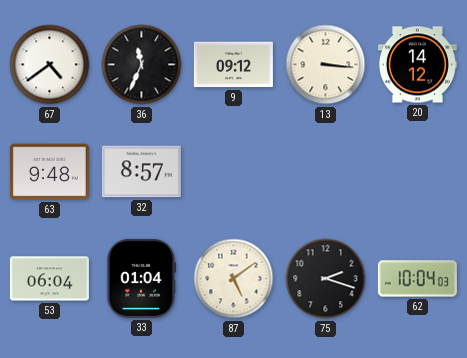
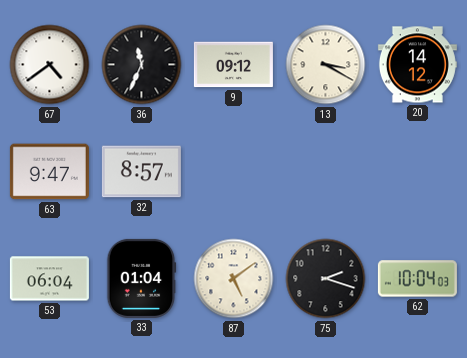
13: 3:16 -> 3:20
63: 9:48 -> 9:47
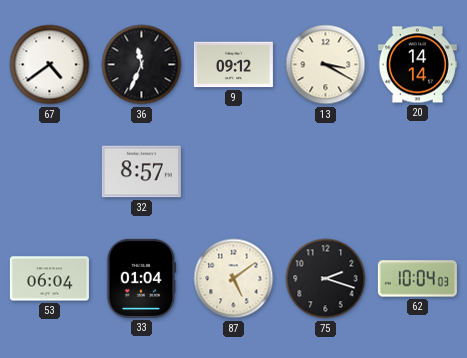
20: 14:12 -> 14:14
63: 9:47 -> none
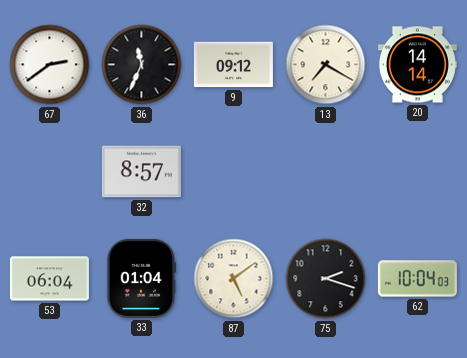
67: 4:39 -> 2:39
13: 3:20 -> 7:20
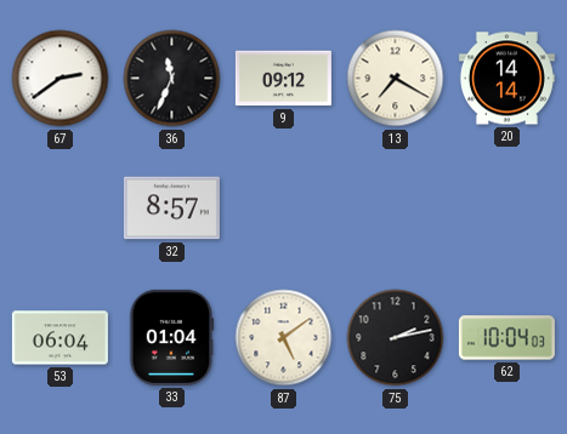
75: 2:18 -> 2:13
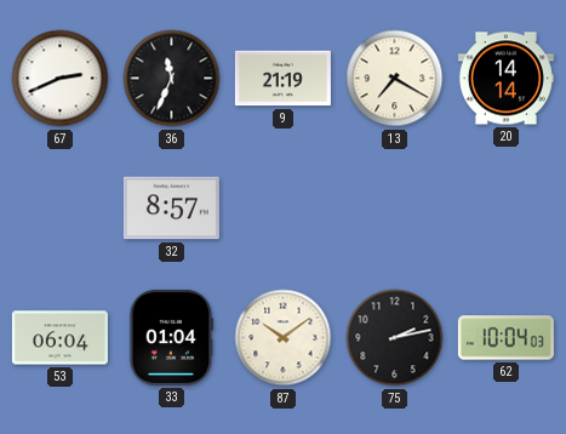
67: 2:39 -> 2:41
9: 09:12 -> 21:19
87: 5:09 -> 10:09
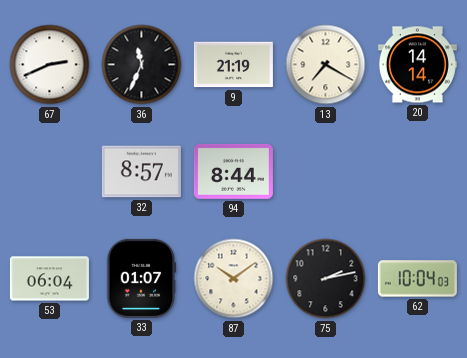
94: none -> 8:44
33: 01:04 -> 01:07
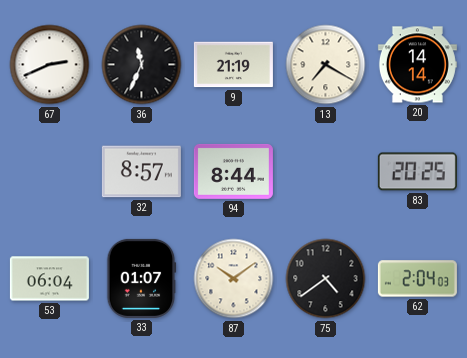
83: none -> 20:25
75: 2:13 -> 4:39
62: 10:04 -> 2:04
